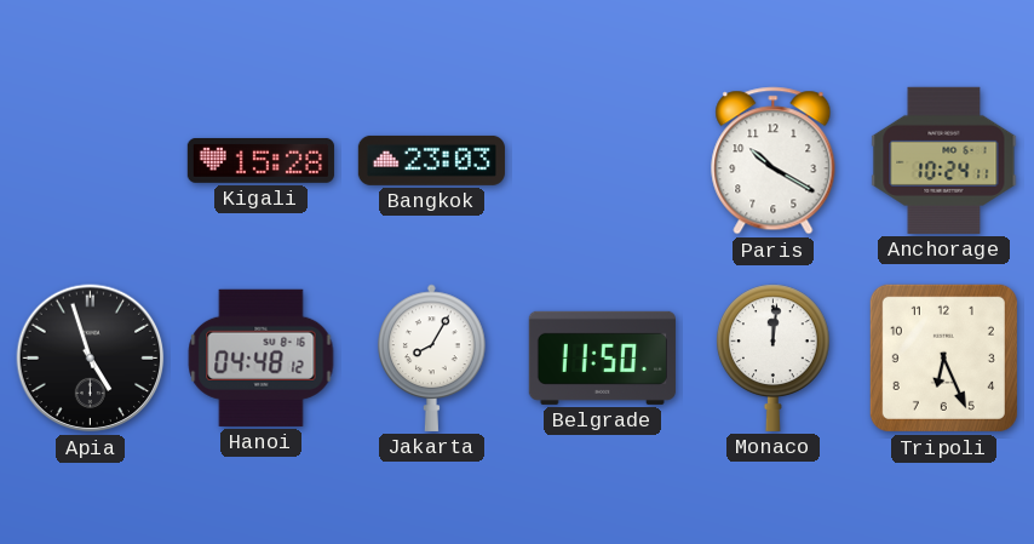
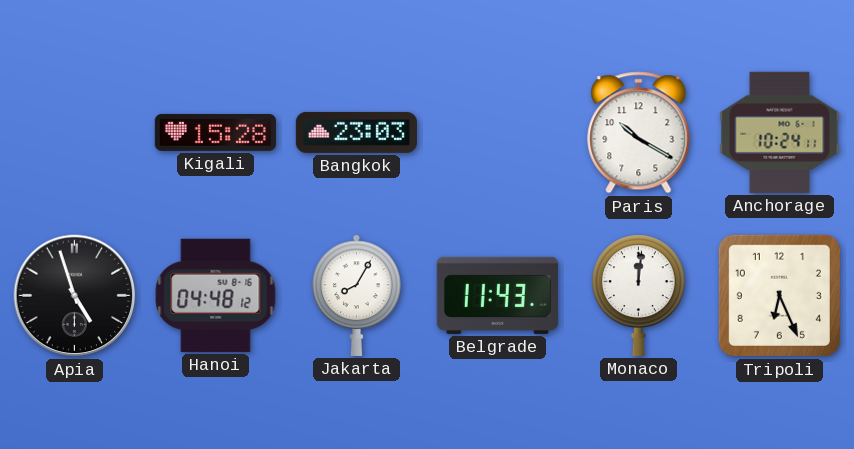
Belgrade: 11:50 -> 11:43
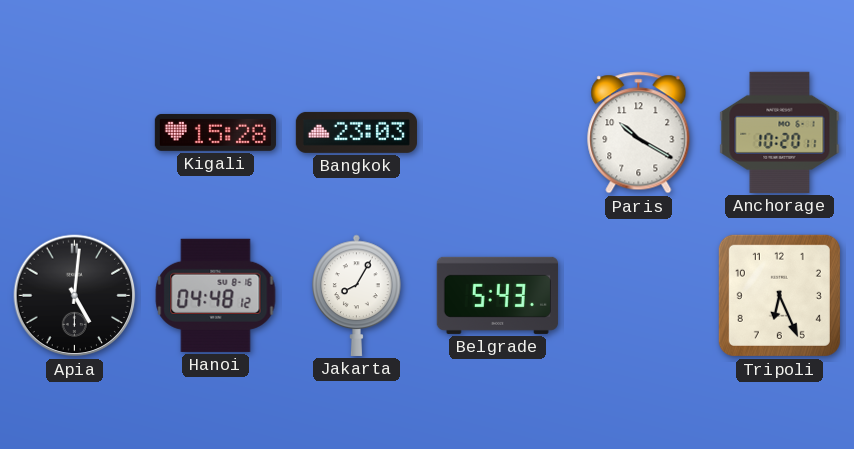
Anchorage: 10:24 -> 10:20
Apia: 4:57 -> 5:01
Belgrade: 11:43 -> 5:43
Monaco: 12:01 -> none
